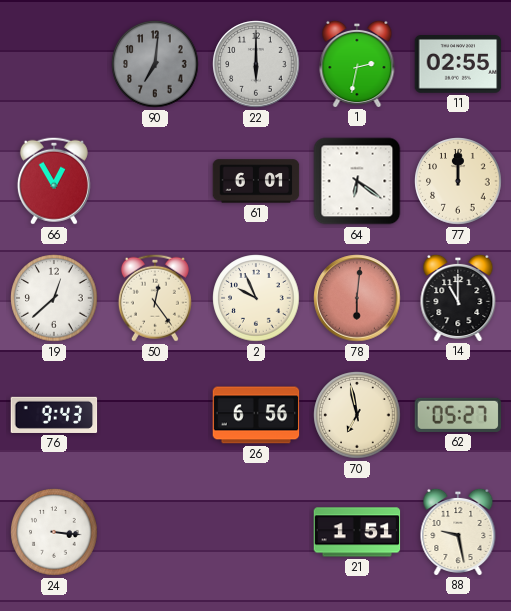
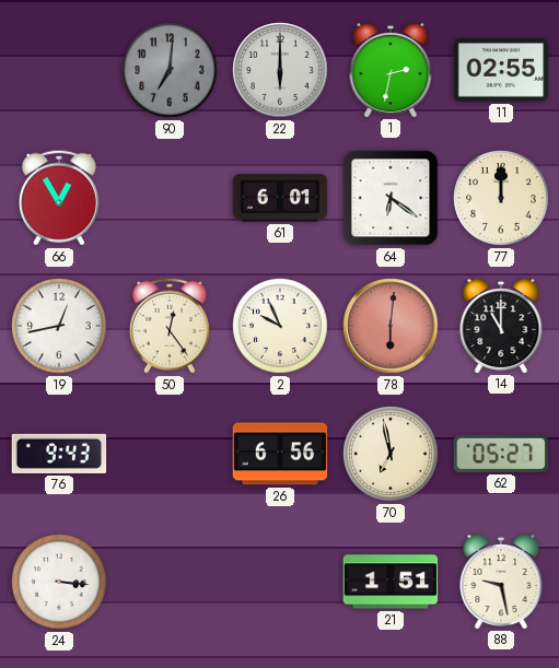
19: 12:38 -> 12:43
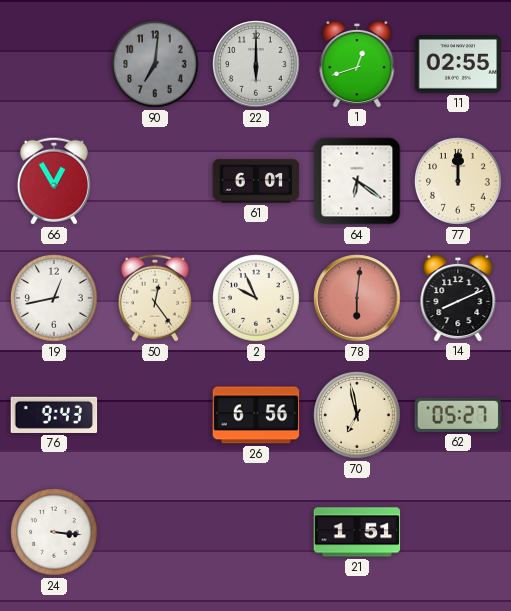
1: 2:32 -> 12:42
14: 11:00 -> 8:11
88: 9:28 -> none
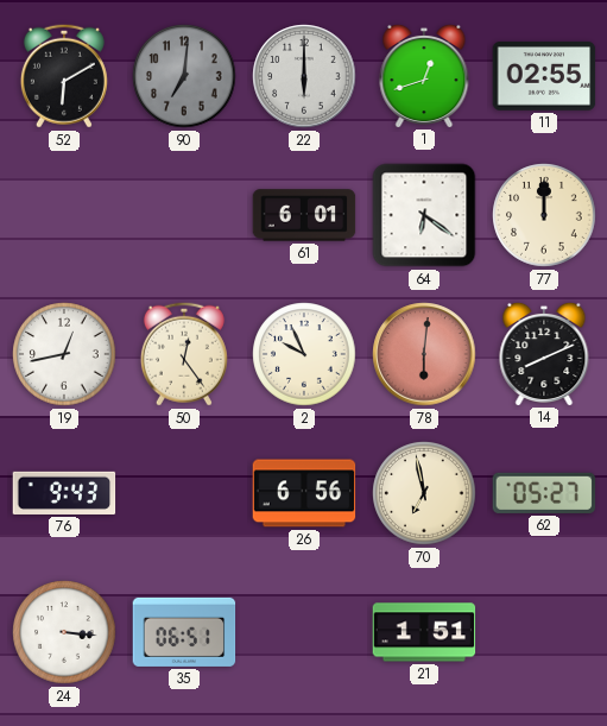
52: none -> 6:10
66: 12:55 -> none
35: none -> 06:51
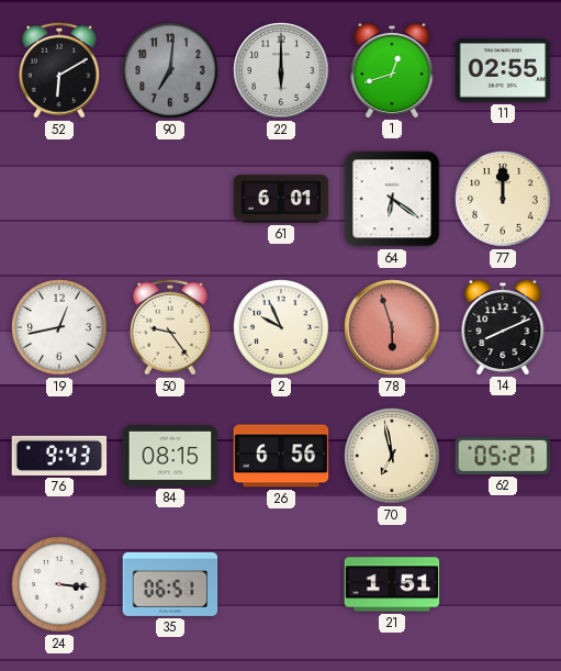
50: 12:24 -> 9:24
78: 6:01 -> 5:57
84: none -> 08:15
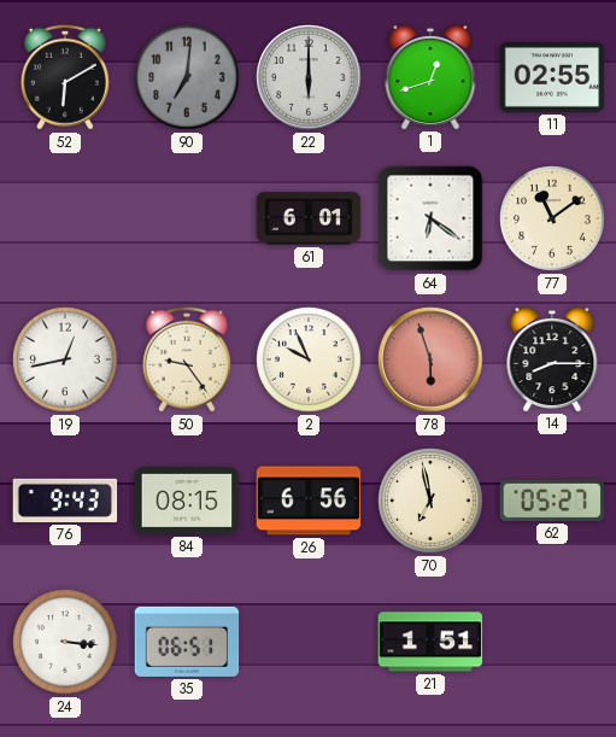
77: 12:00 -> 11:09
14: 8:11 -> 8:15
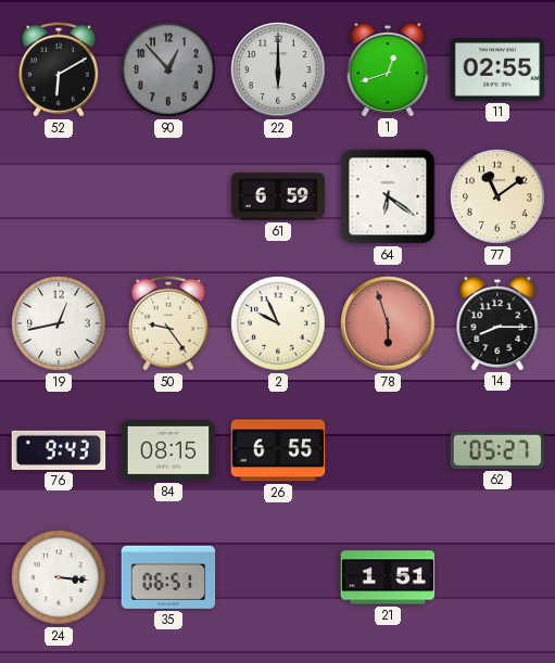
90: 7:01 -> 12:53
61: 6:01 -> 6:59
26: 6:56 -> 6:55
70: 6:58 -> none
